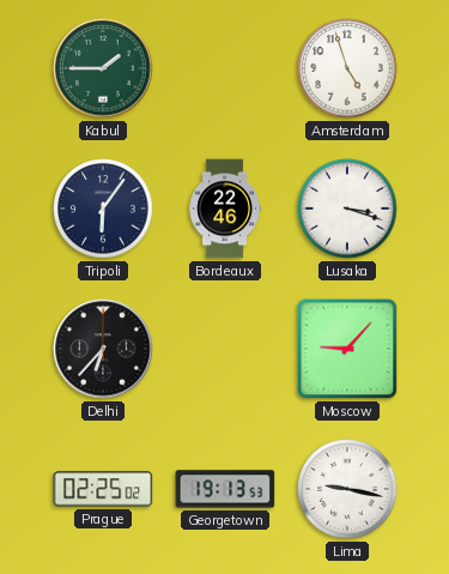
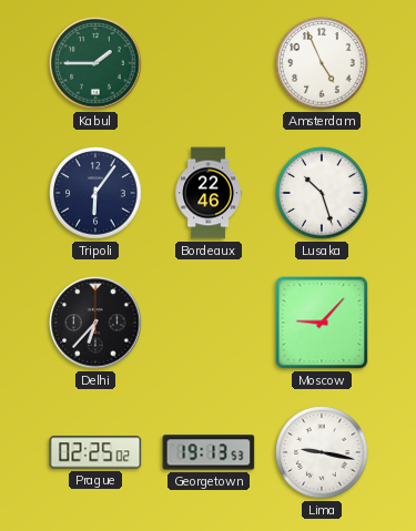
Amsterdam: 4:57 -> 4:56
Lusaka: 3:18 -> 10:27
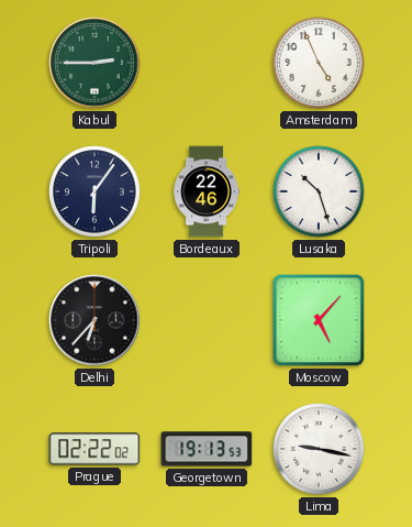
Kabul: 1:45 -> 2:45
Moscow: 9:07 -> 5:07
Prague: 02:25 -> 02:22
